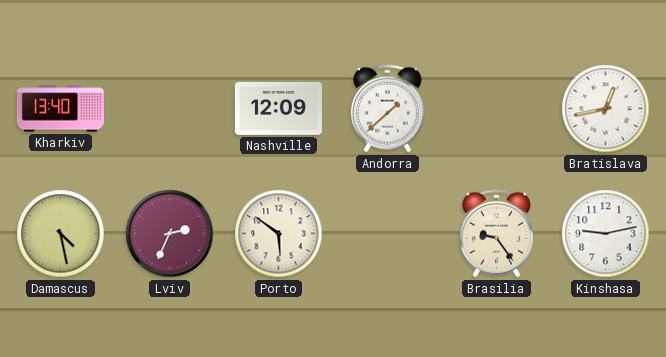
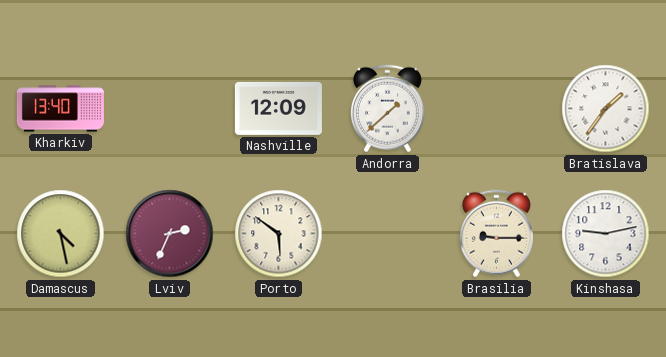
Bratislava: 12:43 -> 1:36
Brasilia: 9:24 -> 9:15
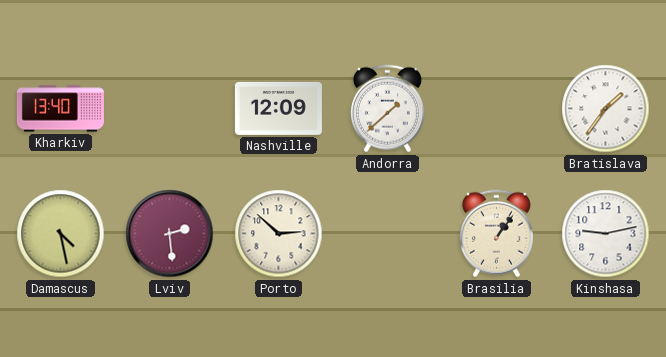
Lviv: 2:34 -> 2:29
Porto: 5:51 -> 2:52
Brasilia: 9:15 -> 1:06
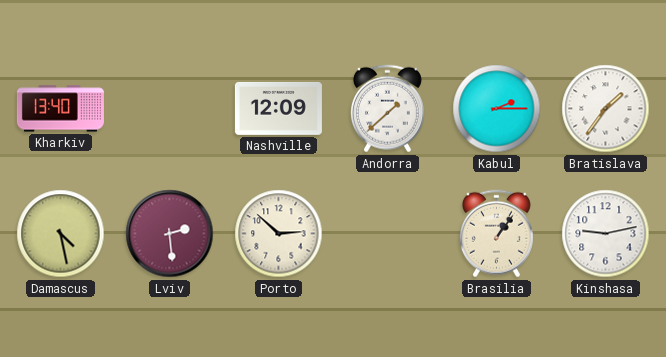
Kabul: none -> 2:15
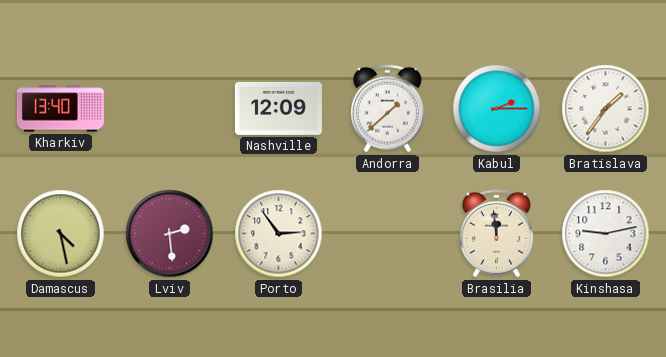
Porto: 2:52 -> 2:54
Brasilia: 1:06 -> 11:59
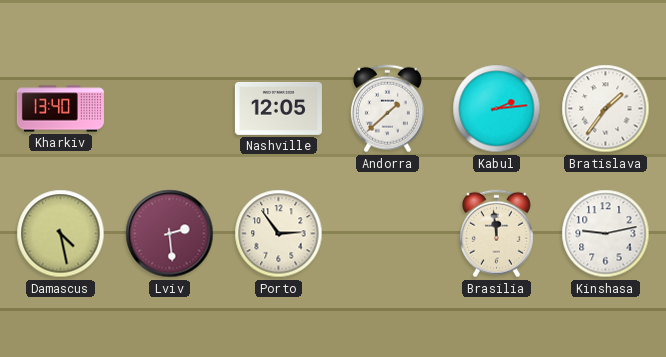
Nashville: 12:09 -> 12:05
Kabul: 2:15 -> 2:14
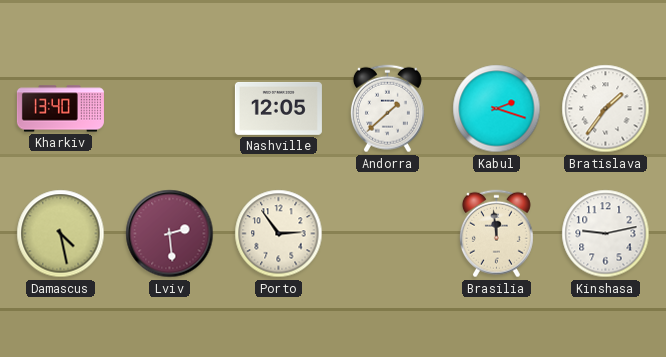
Kabul: 2:14 -> 2:18
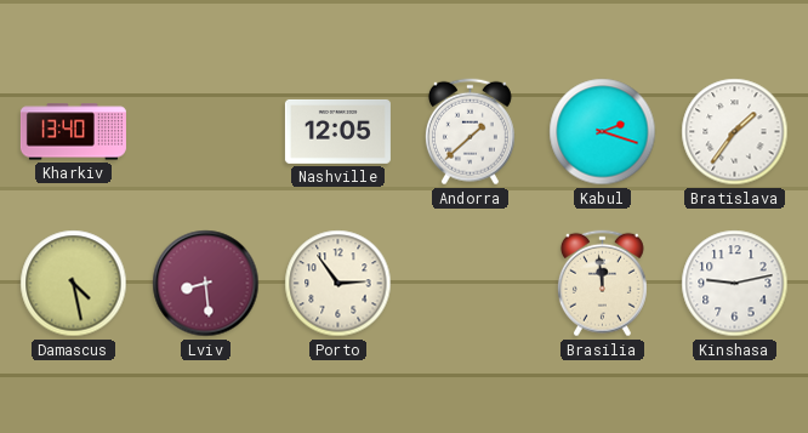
Lviv: 2:29 -> 8:29
